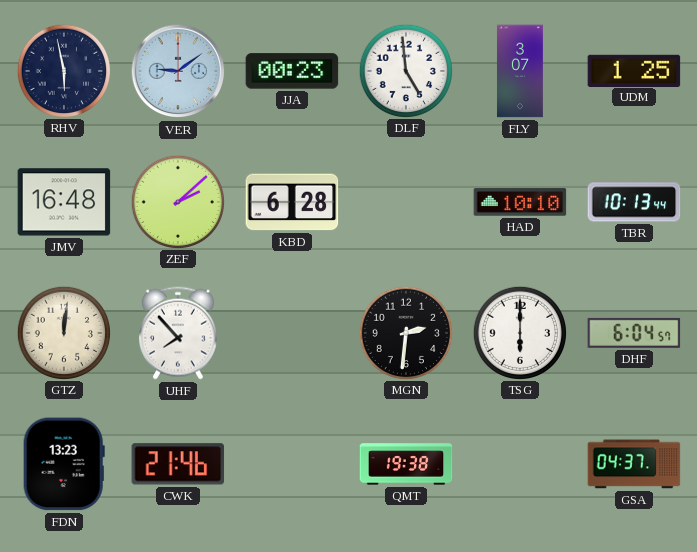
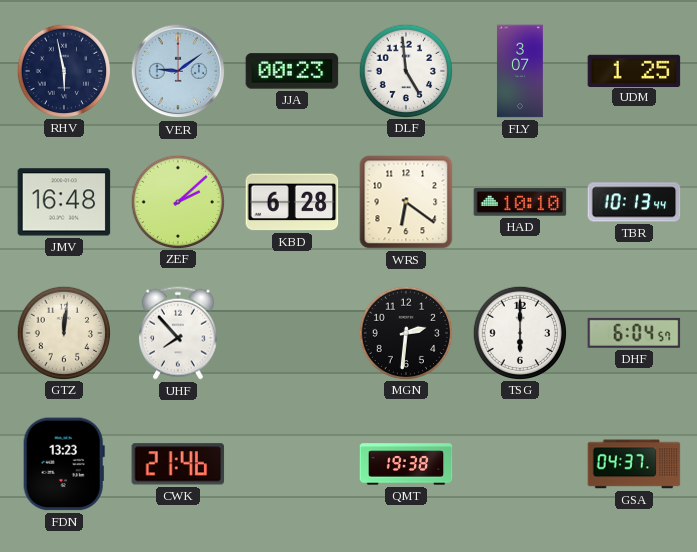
WRS: none -> 6:21
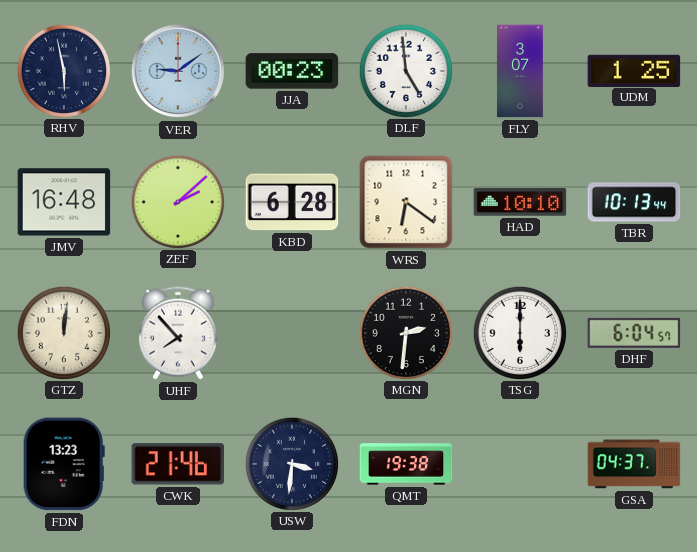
USW: none -> 3:31
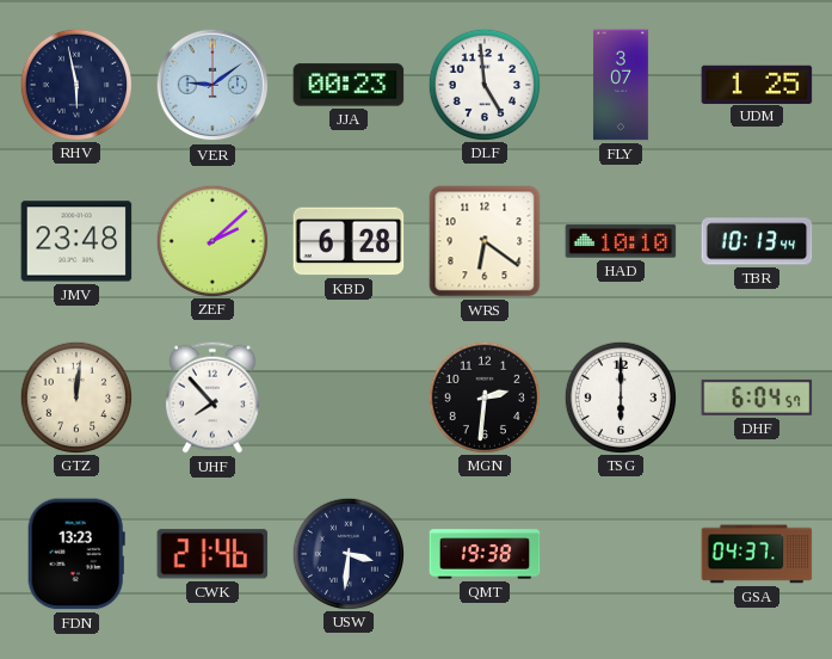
JMV: 16:48 -> 23:48
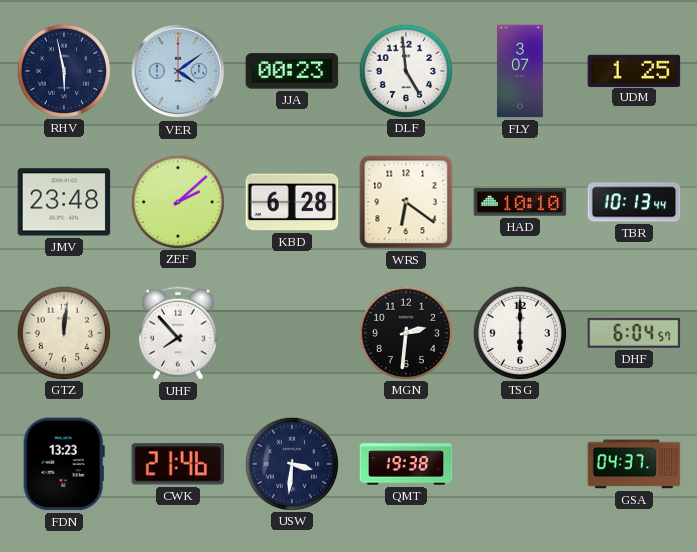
VER: 9:09 -> 4:09
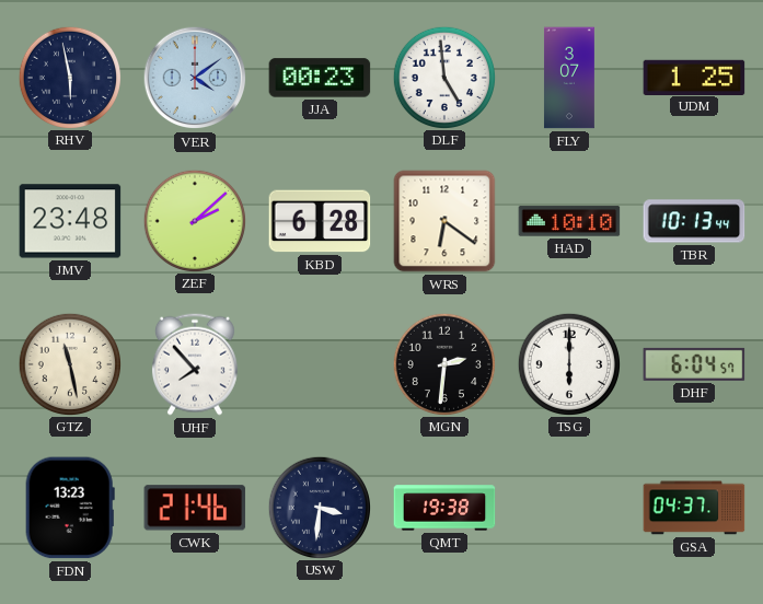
GTZ: 12:01 -> 11:28
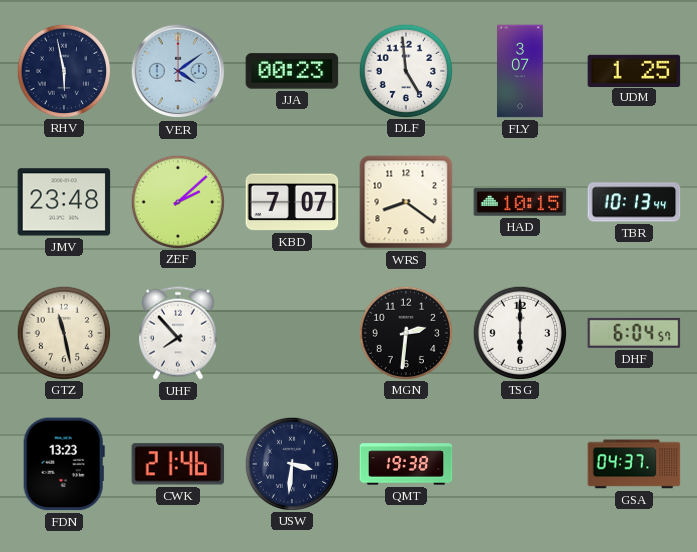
KBD: 6:28 -> 7:07
WRS: 6:21 -> 8:21
HAD: 10:10 -> 10:15
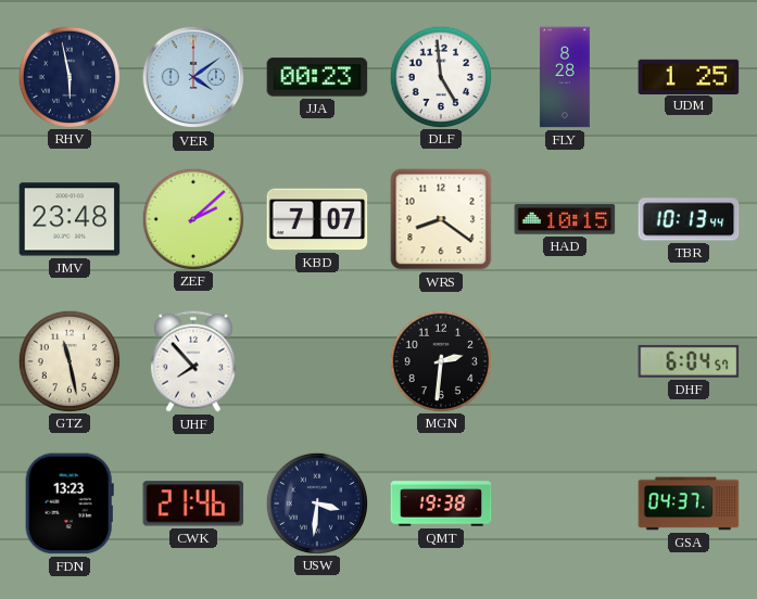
FLY: 3:07 -> 8:28
TSG: 6:00 -> none
